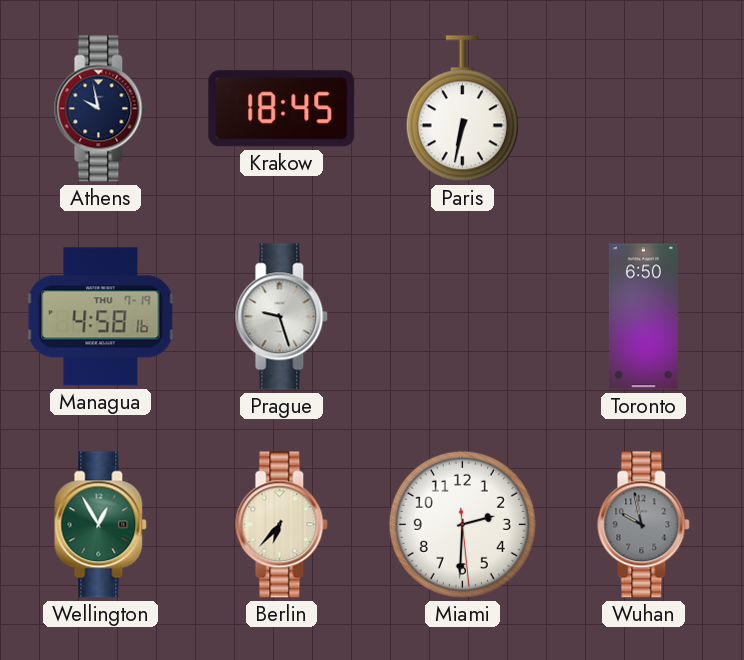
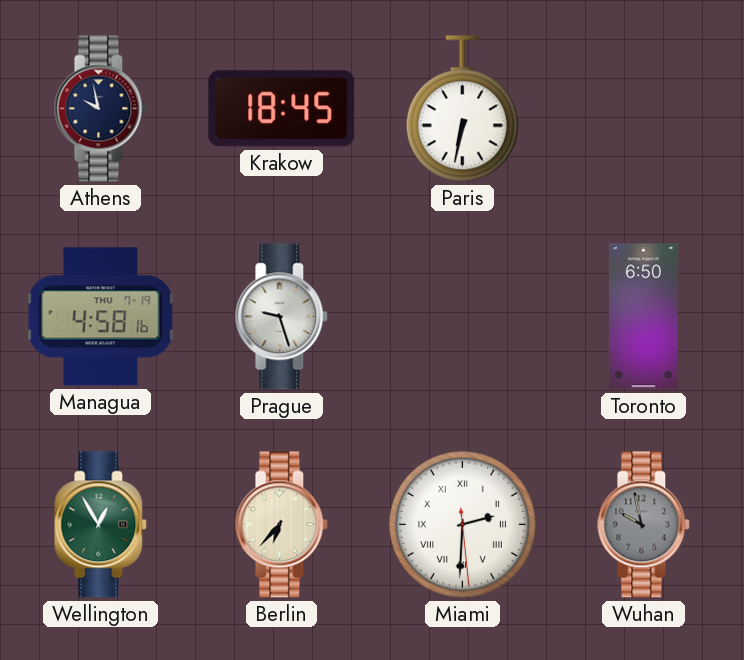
Miami numerals: Arabic -> Roman
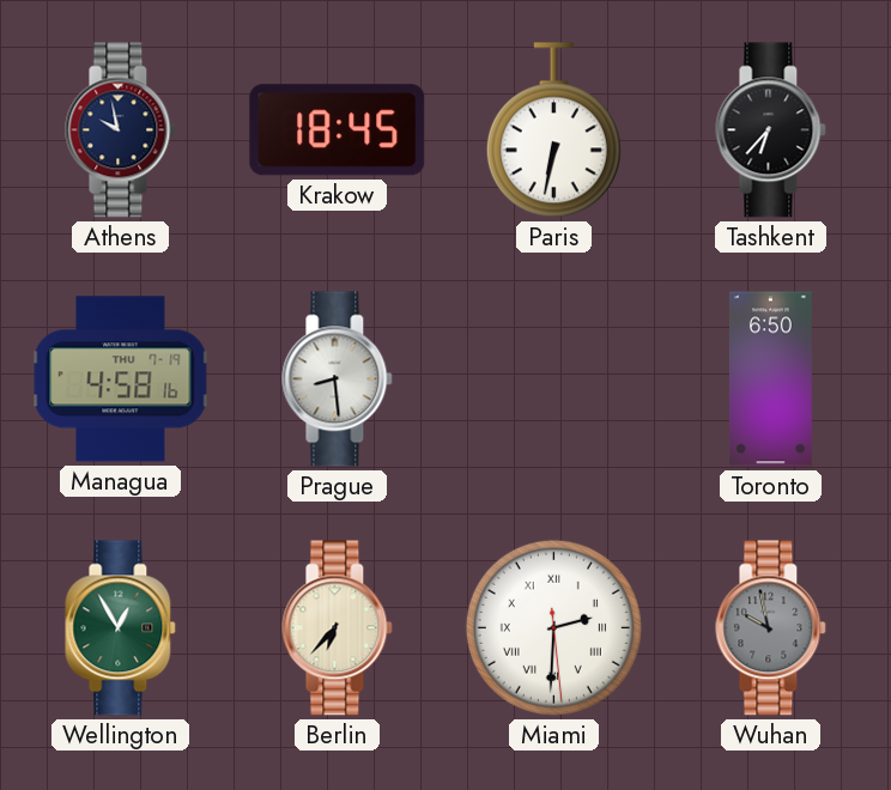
Tashkent: none -> 6:37
Prague: 9:27 -> 8:29
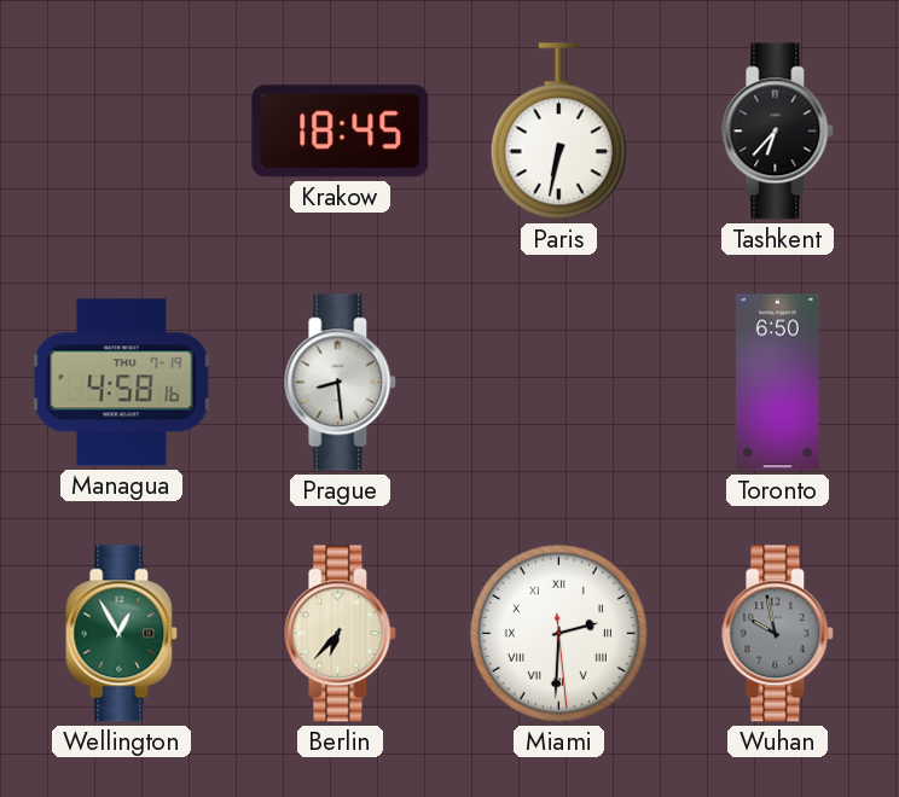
Athens: 9:58 -> none
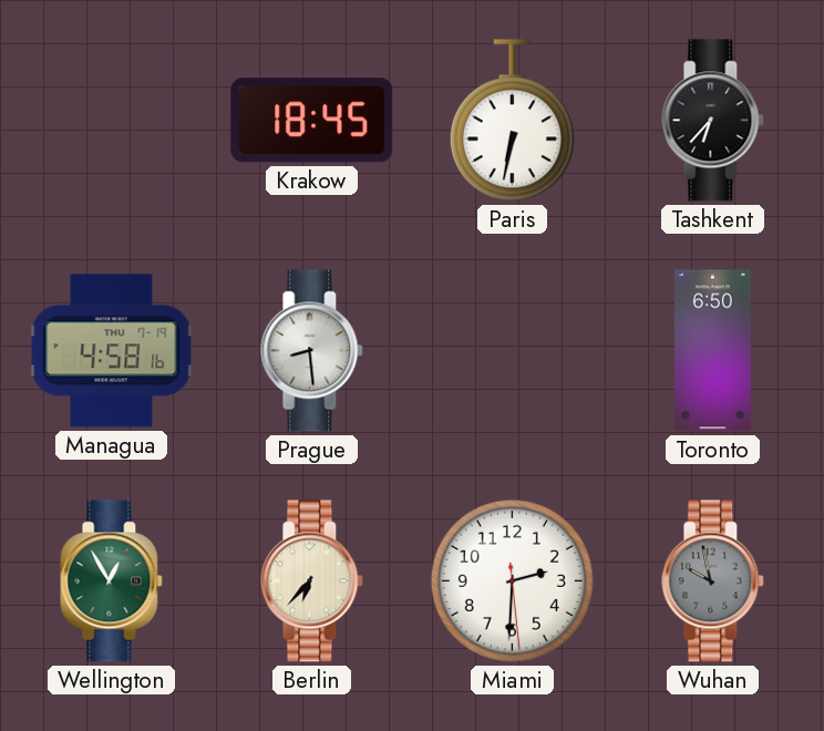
Miami numerals: Roman -> Arabic
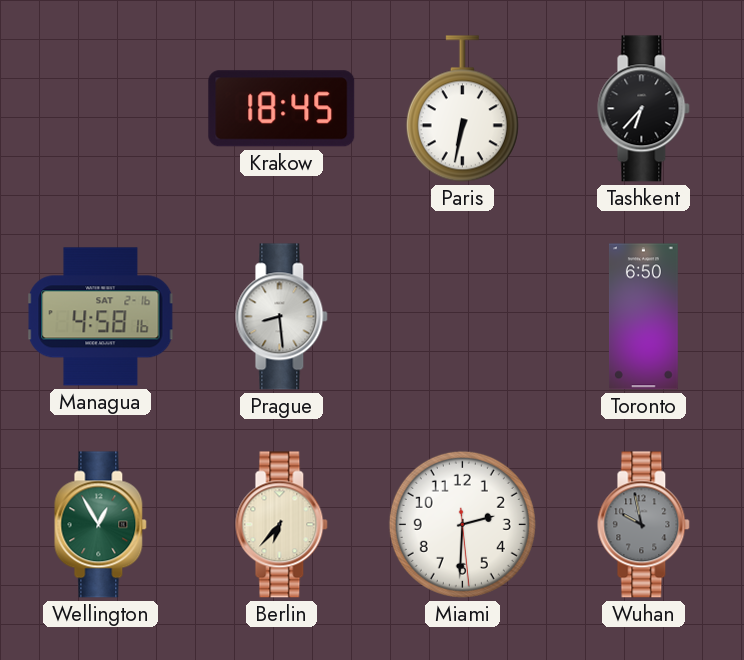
Managua date: THU 7-19 -> SAT 2-16
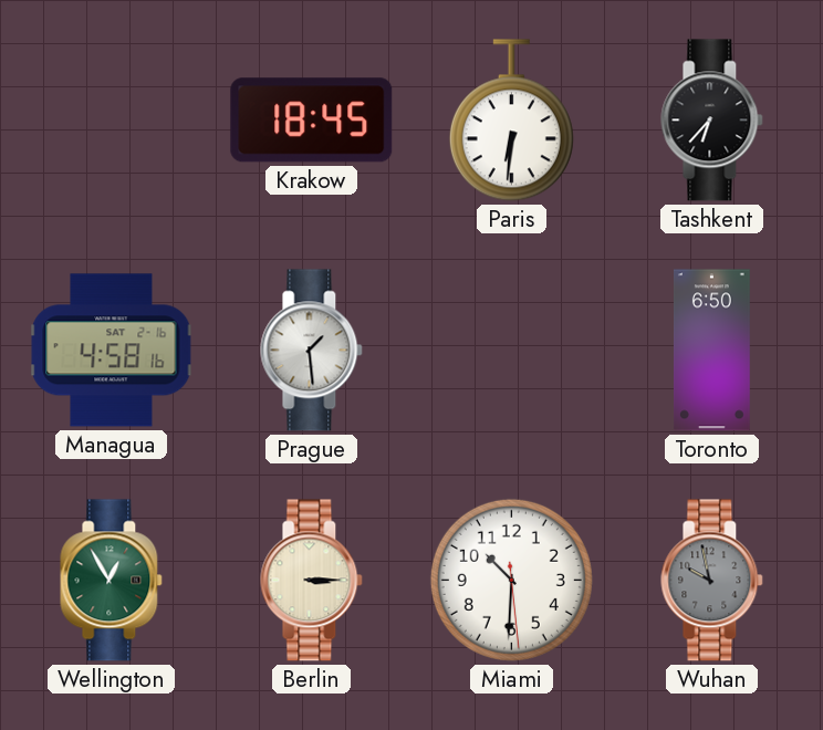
Paris: 6:32 -> 6:31
Prague: 8:29 -> 1:29
Berlin: 6:37 -> 3:15
Miami: 2:30 -> 10:30
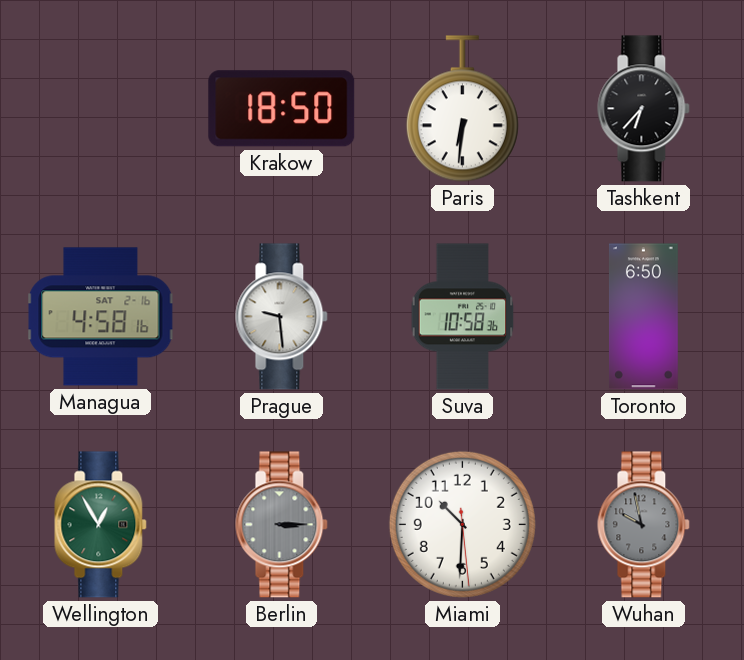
Krakow: 18:45 -> 18:50
Prague: 1:29 -> 9:29
Suva: none -> 10:58
Berlin dial: cream -> grey
